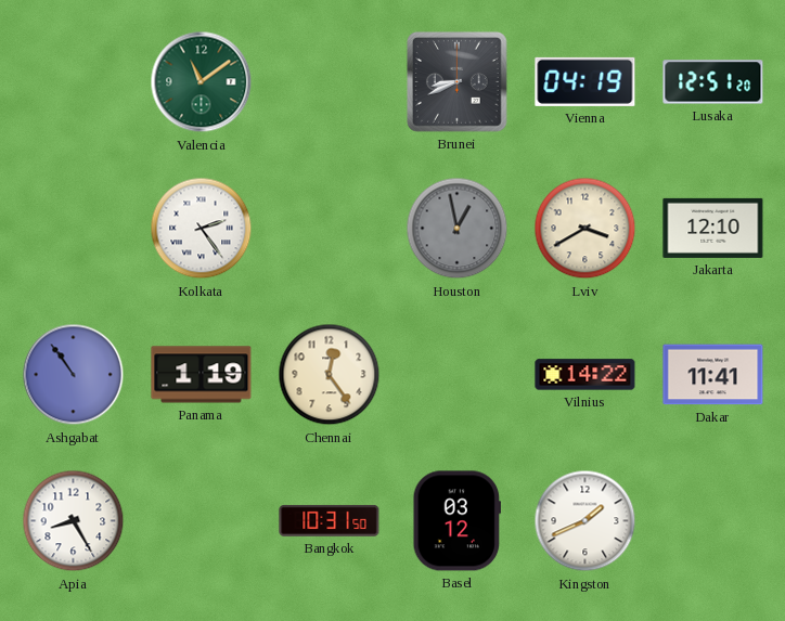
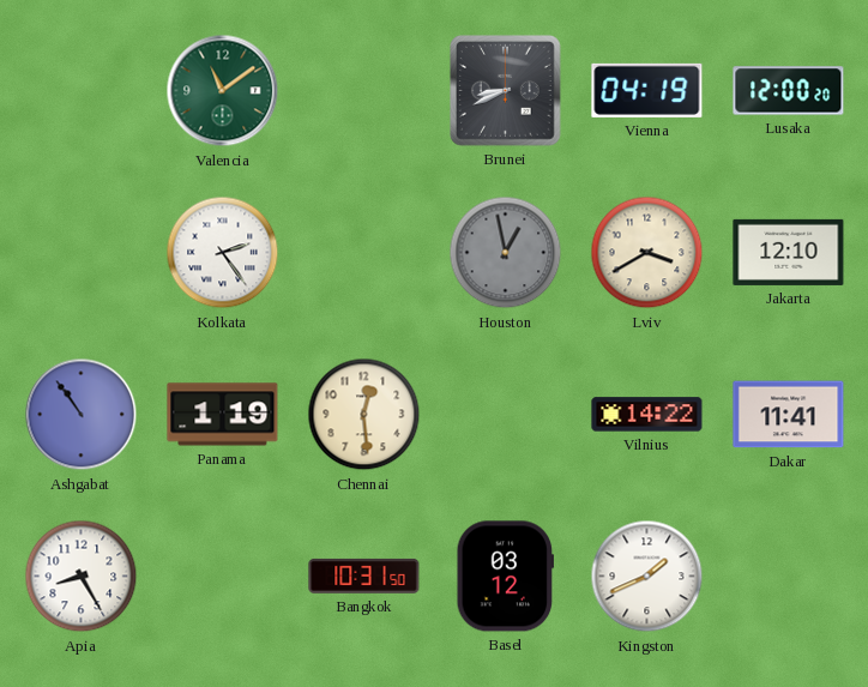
Lusaka: 12:51 -> 12:00
Chennai: 12:24 -> 12:29
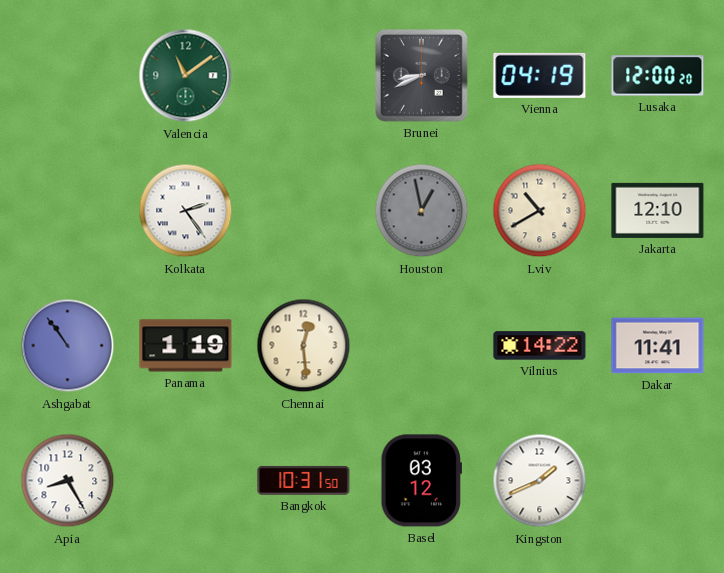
Lviv: 3:40 -> 10:40
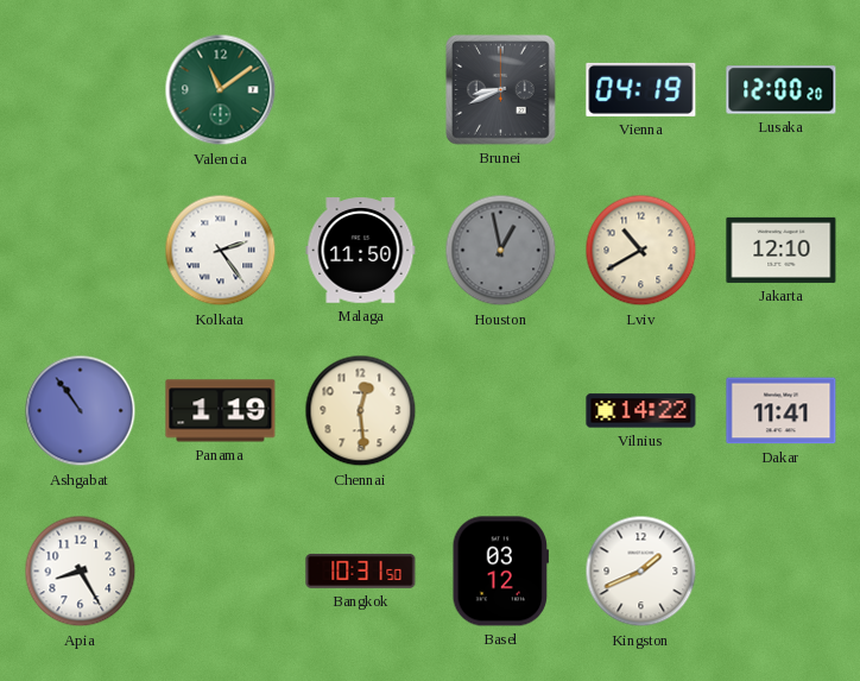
Malaga: none -> 11:50
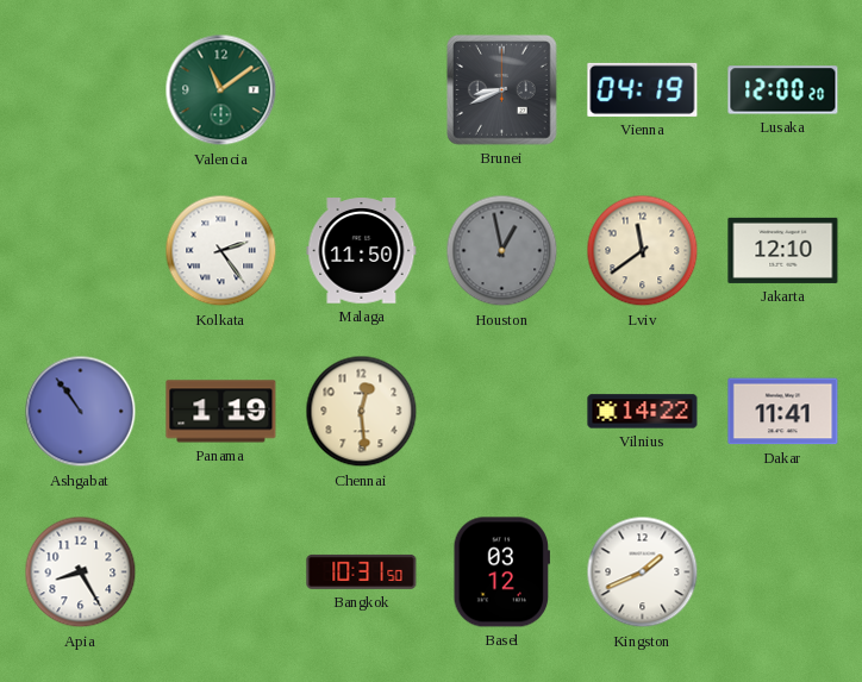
Lviv: 10:40 -> 11:39
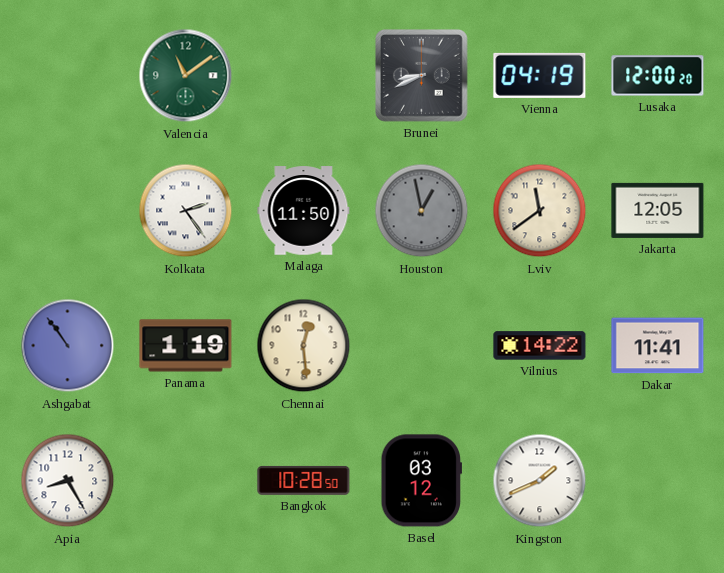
Jakarta: 12:10 -> 12:05
Bangkok: 10:31 -> 10:28
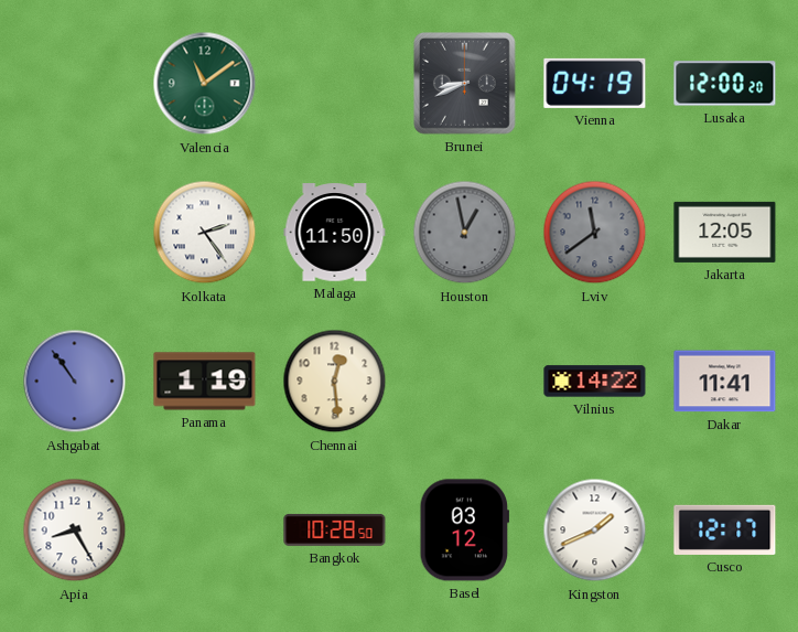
Lviv dial: cream -> grey
Cusco: none -> 12:17
